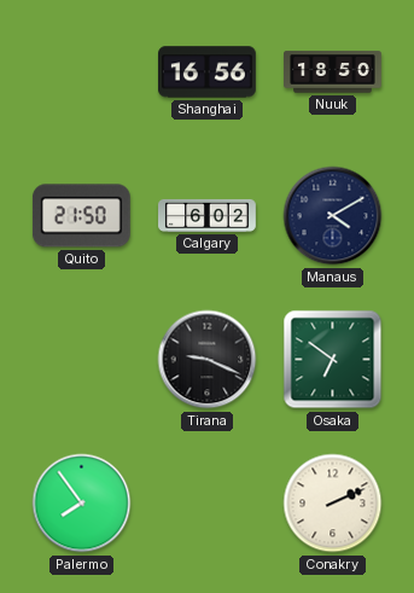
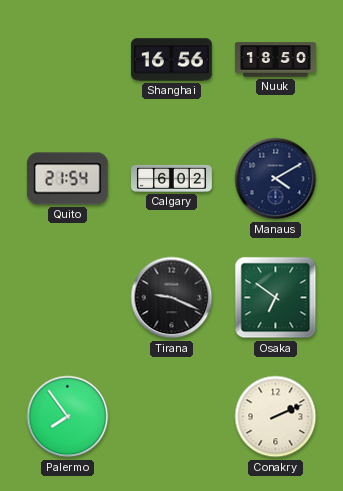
Quito: 21:50 -> 21:54
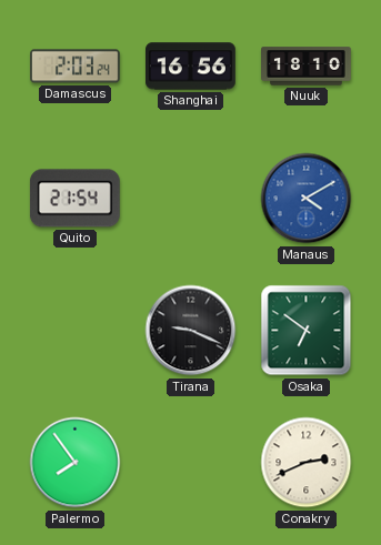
Damascus: none -> 2:03
Nuuk: 18:50 -> 18:10
Calgary: 6:02 -> none
Manaus dial: navy -> blue
Conakry: 2:11 -> 2:41
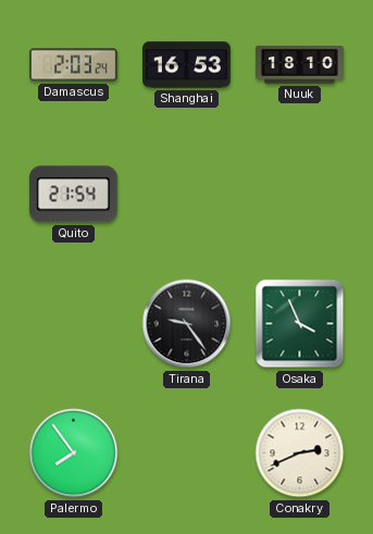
Shanghai: 16:56 -> 16:53
Manaus: 4:10 -> none
Tirana: 9:19 -> 9:24
Osaka: 6:51 -> 3:56
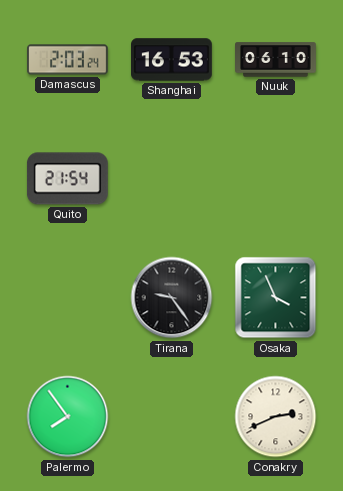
Nuuk: 18:10 -> 06:10
